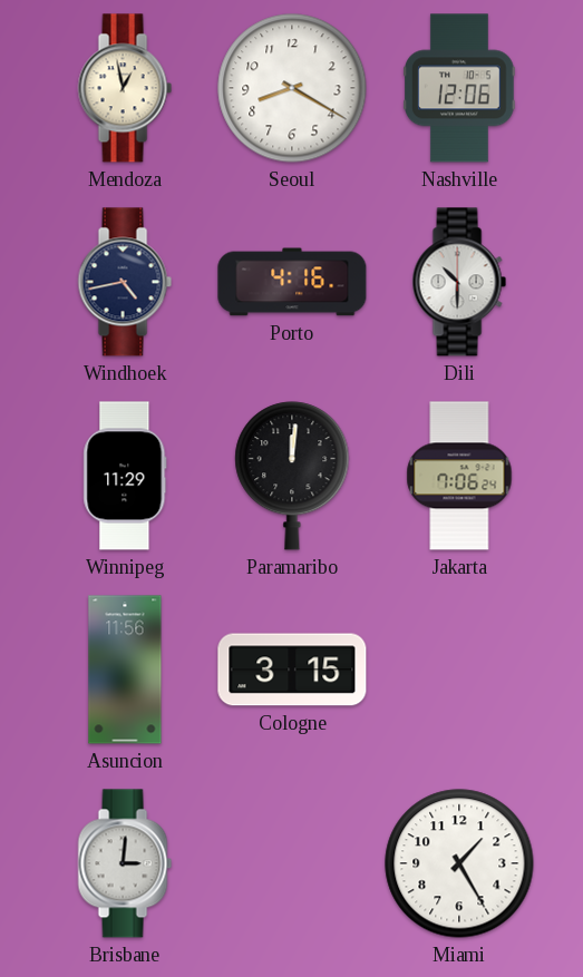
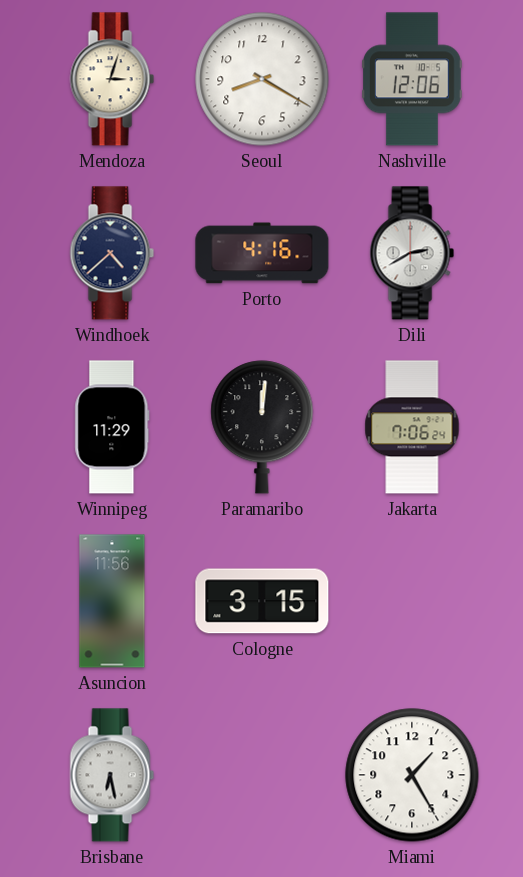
Mendoza: 12:58 -> 3:03
Windhoek: 4:43 -> 4:38
Dili: 10:30 -> 2:40
Brisbane: 3:01 -> 6:28
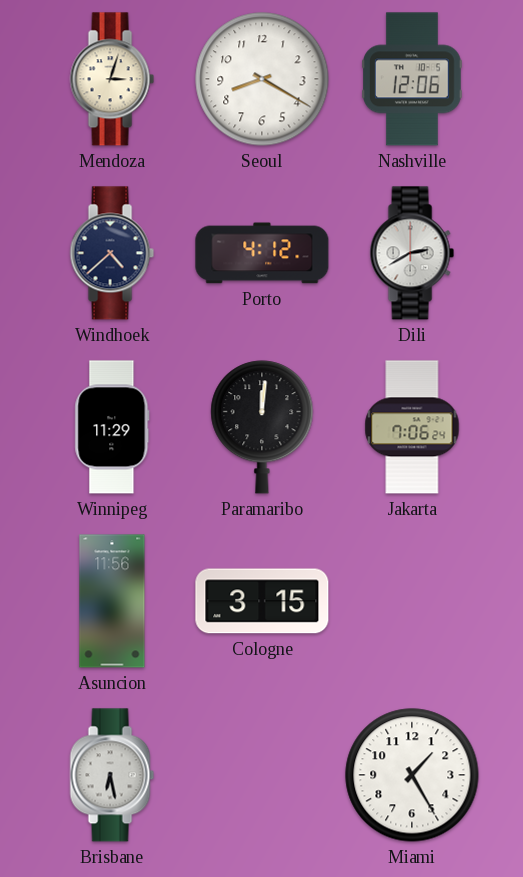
Porto: 4:16 -> 4:12
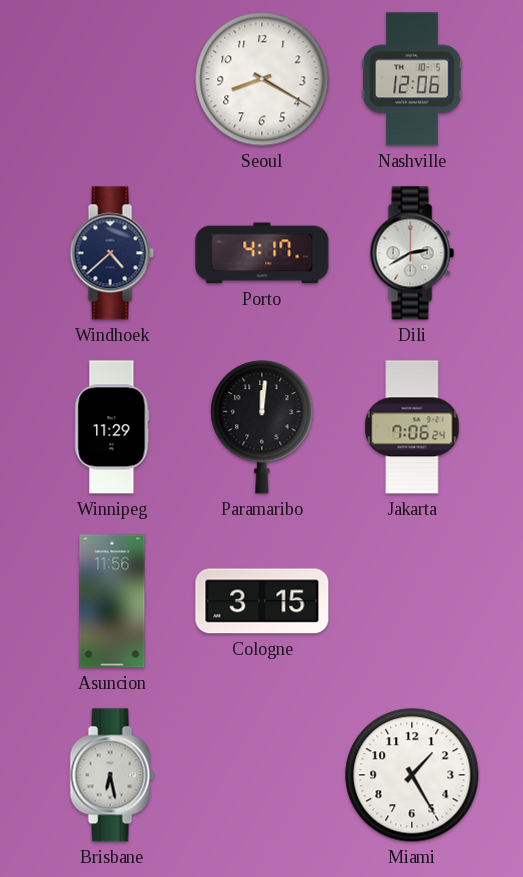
Mendoza: 3:03 -> none
Porto: 4:12 -> 4:17
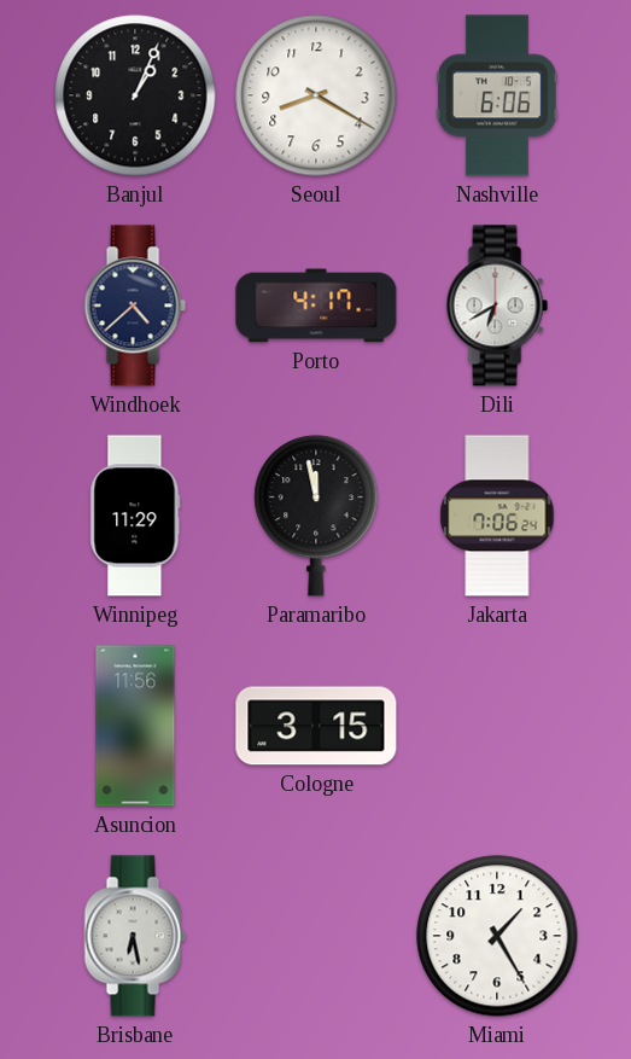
Banjul: none -> 1:04
Nashville: 12:06 -> 6:06
Dili: 2:40 -> 6:40
Paramaribo: 12:01 -> 11:58
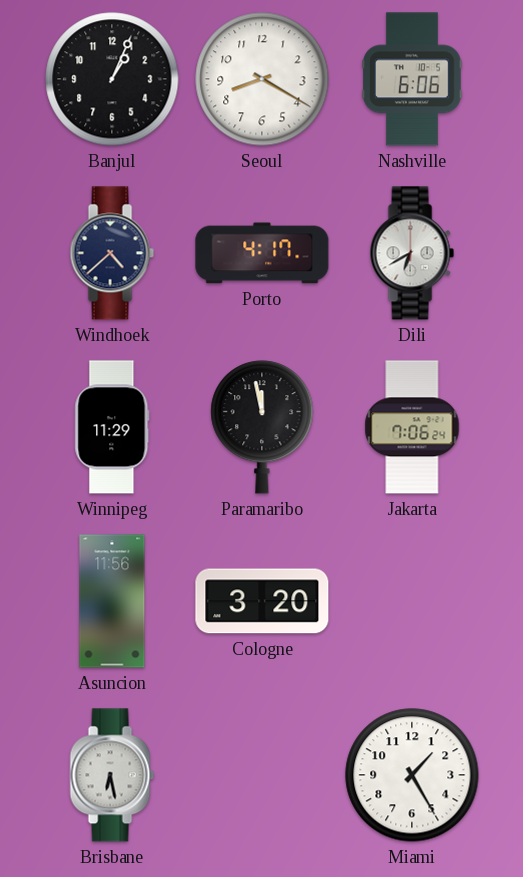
Cologne: 3:15 -> 3:20
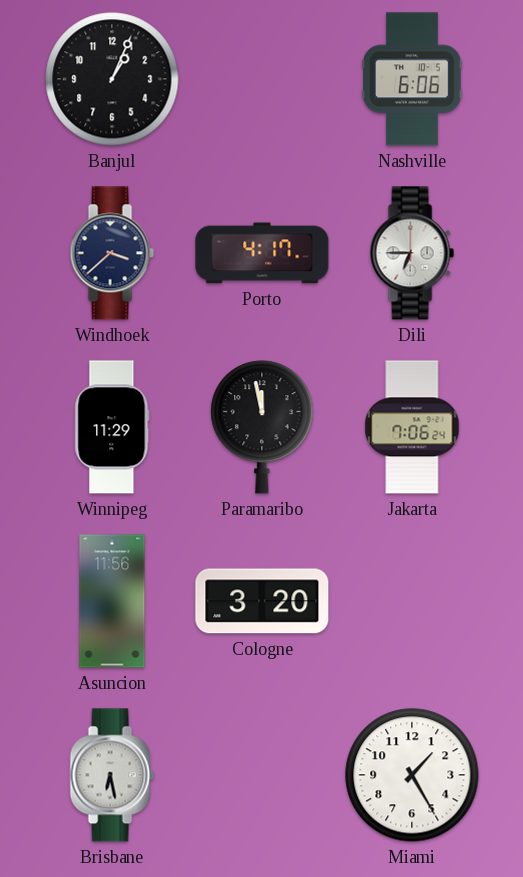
Seoul: 8:20 -> none
Windhoek: 4:38 -> 3:38
Dili: 6:40 -> 6:45
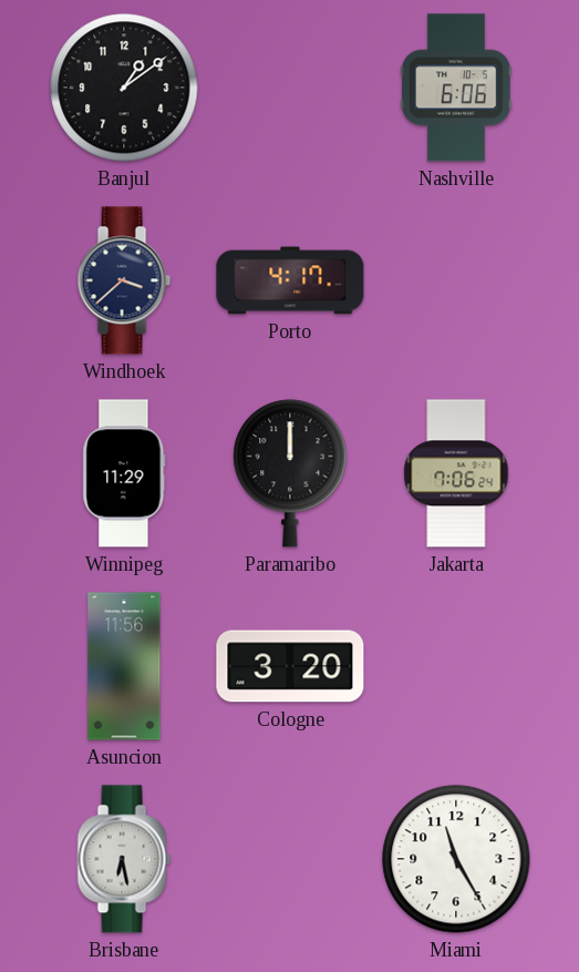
Banjul: 1:04 -> 1:09
Dili: 6:45 -> none
Paramaribo: 11:58 -> 12:00
Miami: 1:25 -> 11:25
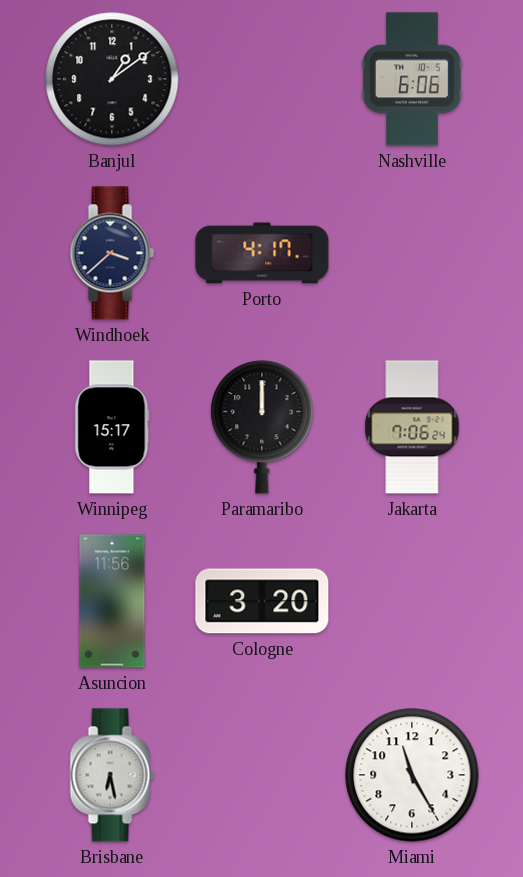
Winnipeg: 11:29 -> 15:17
